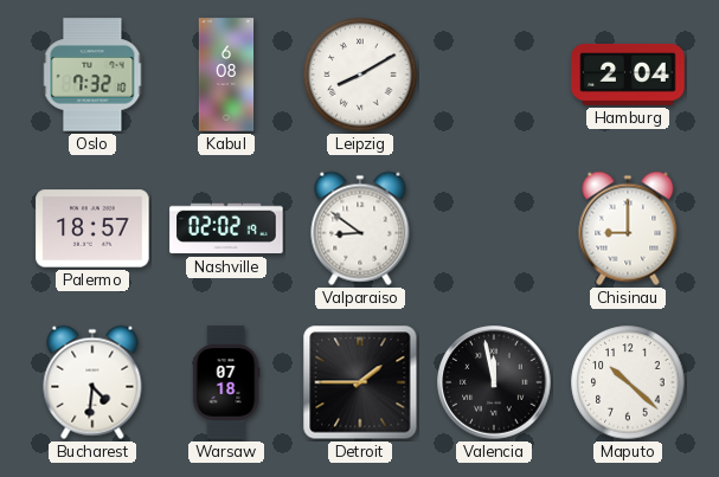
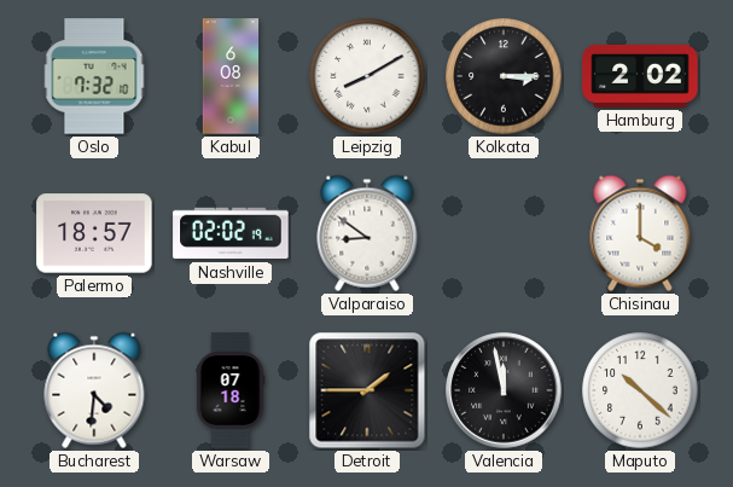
Kolkata: none -> 3:15
Hamburg: 2:04 -> 2:02
Chisinau: 9:00 -> 4:00
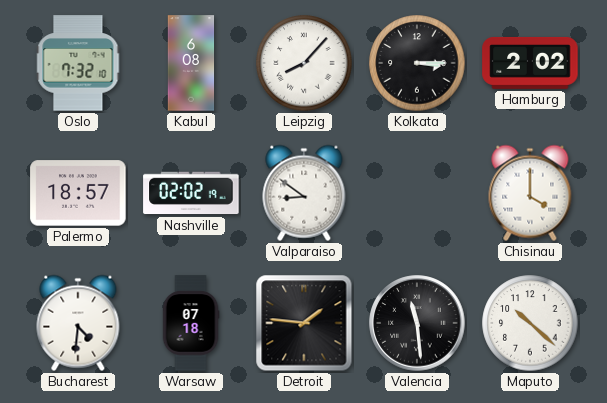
Leipzig: 8:10 -> 8:07
Detroit: 1:45 -> 1:46
Valencia: 11:58 -> 11:29
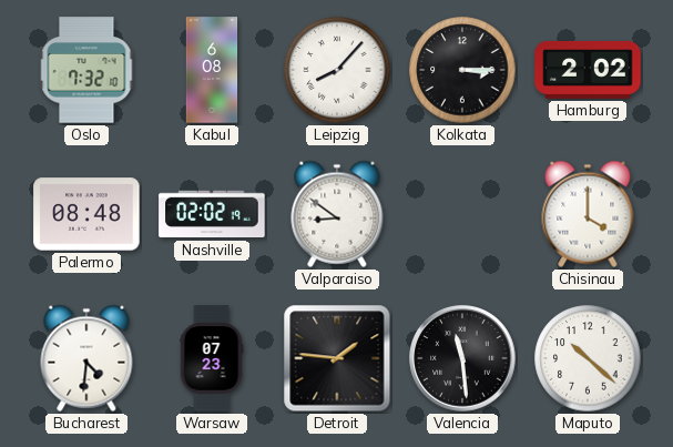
Palermo: 18:57 -> 08:48
Warsaw: 07:18 -> 07:23
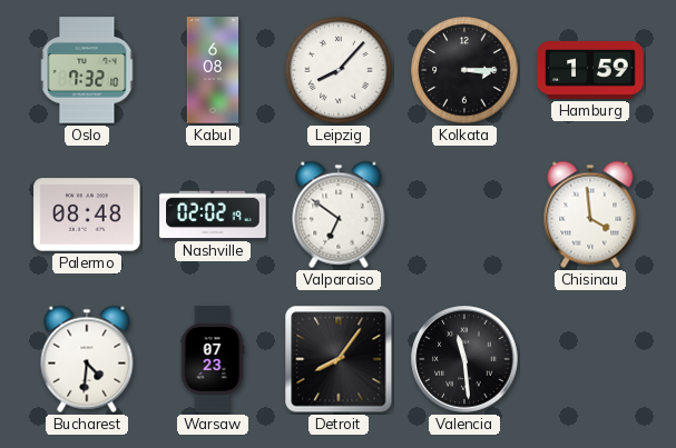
Hamburg: 2:02 -> 1:59
Valparaiso: 8:51 -> 6:51
Chisinau: 4:00 -> 3:59
Detroit: 1:46 -> 8:06
Maputo: 10:22 -> none
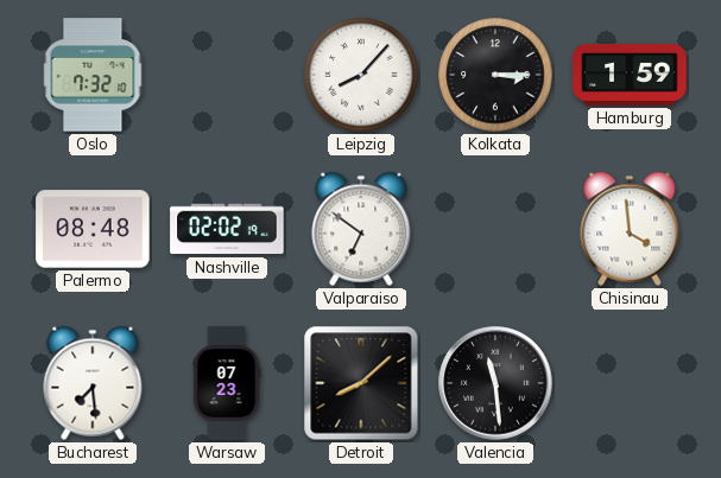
Kabul: 6:08 -> none
Bucharest: 4:31 -> 7:29
Detroit: 8:06 -> 8:08
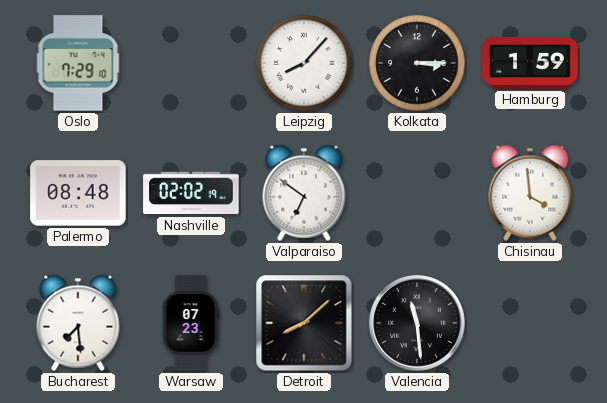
Oslo: 7:32 -> 7:29
